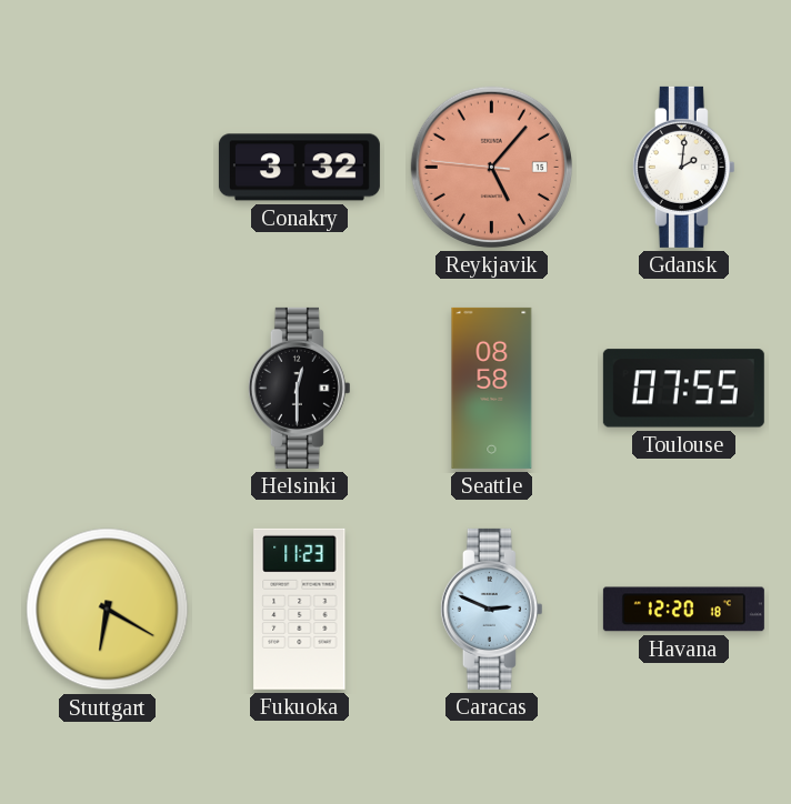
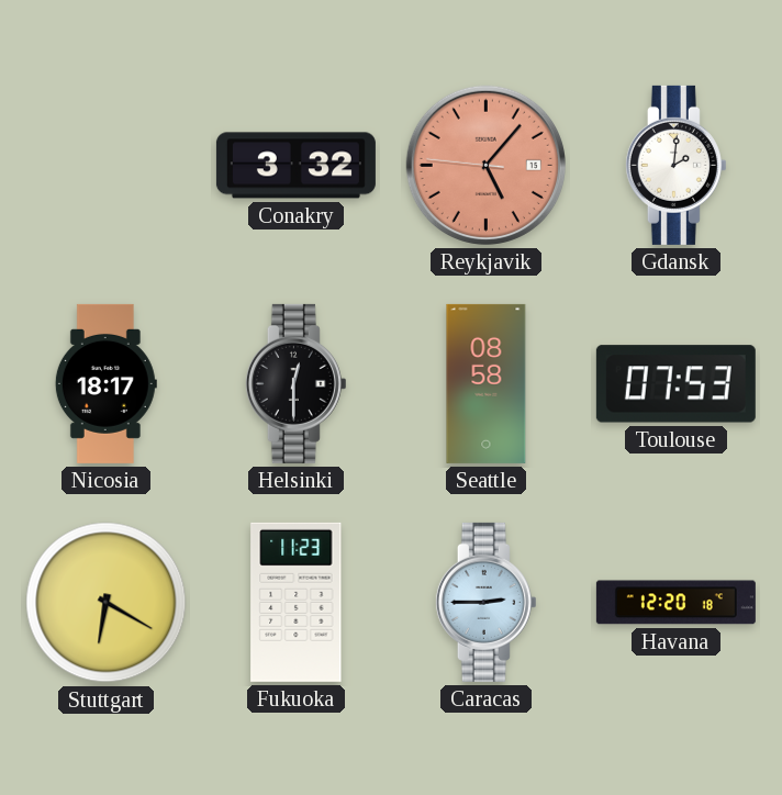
Nicosia: none -> 18:17
Toulouse: 07:55 -> 07:53
Caracas: 2:49 -> 2:45
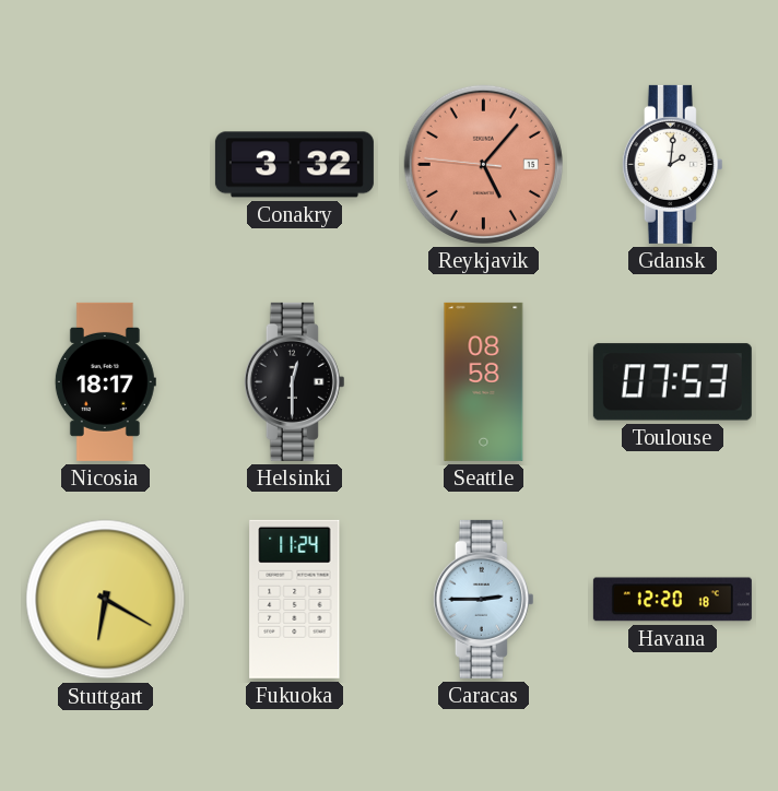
Fukuoka: 11:23 -> 11:24
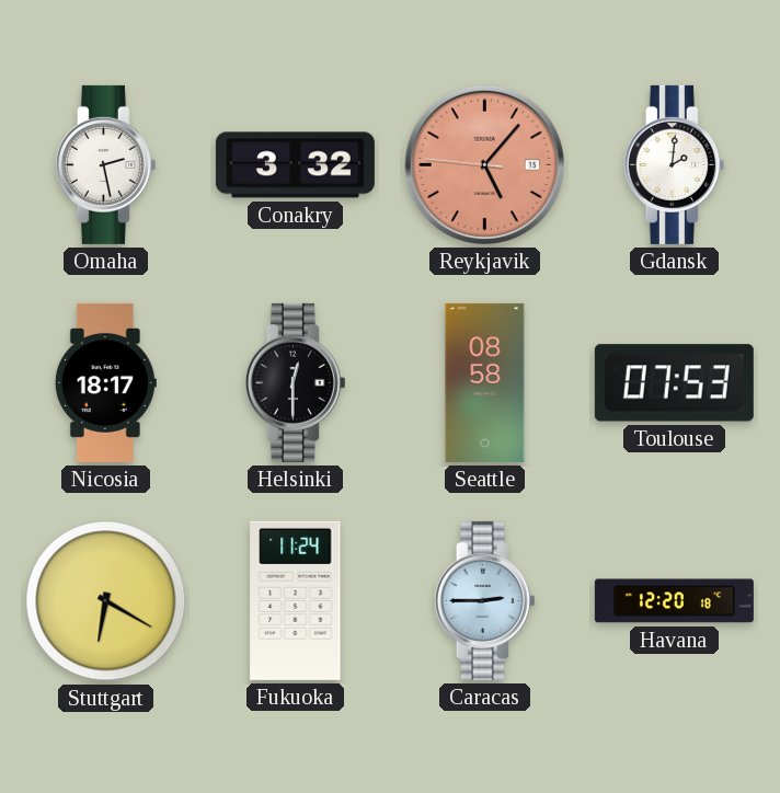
Omaha: none -> 2:28
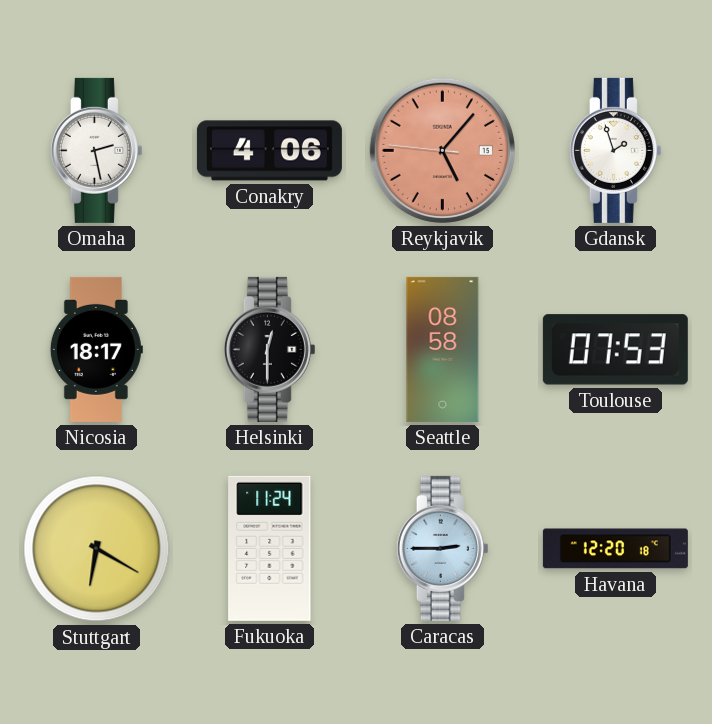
Conakry: 3:32 -> 4:06
Gdansk: 2:01 -> 1:57
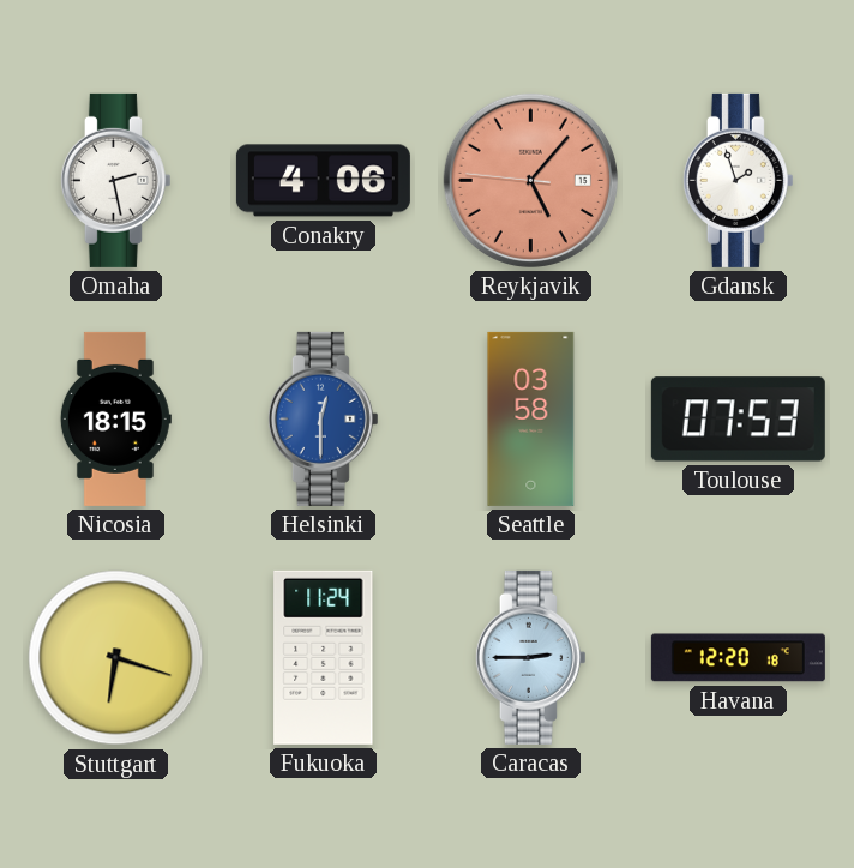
Nicosia: 18:17 -> 18:15
Helsinki dial: black -> blue
Seattle: 08:58 -> 03:58
Stuttgart: 6:20 -> 6:18
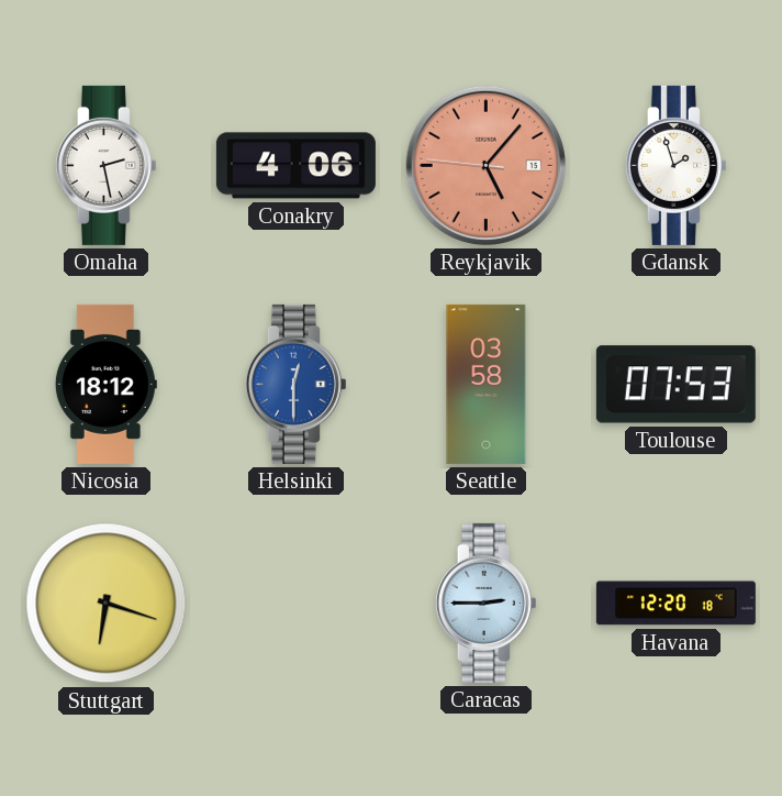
Nicosia: 18:15 -> 18:12
Fukuoka: 11:24 -> none
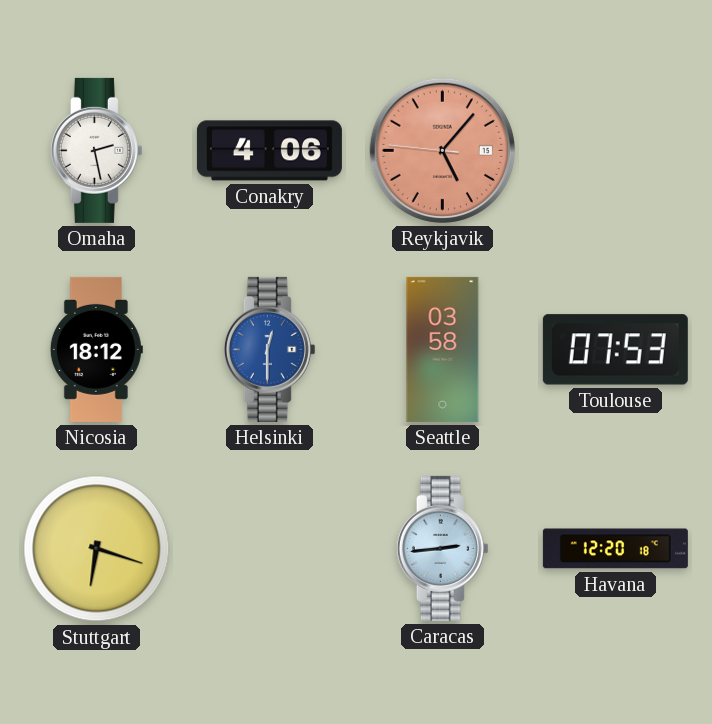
Gdansk: 1:57 -> none
Caracas: 2:45 -> 2:44
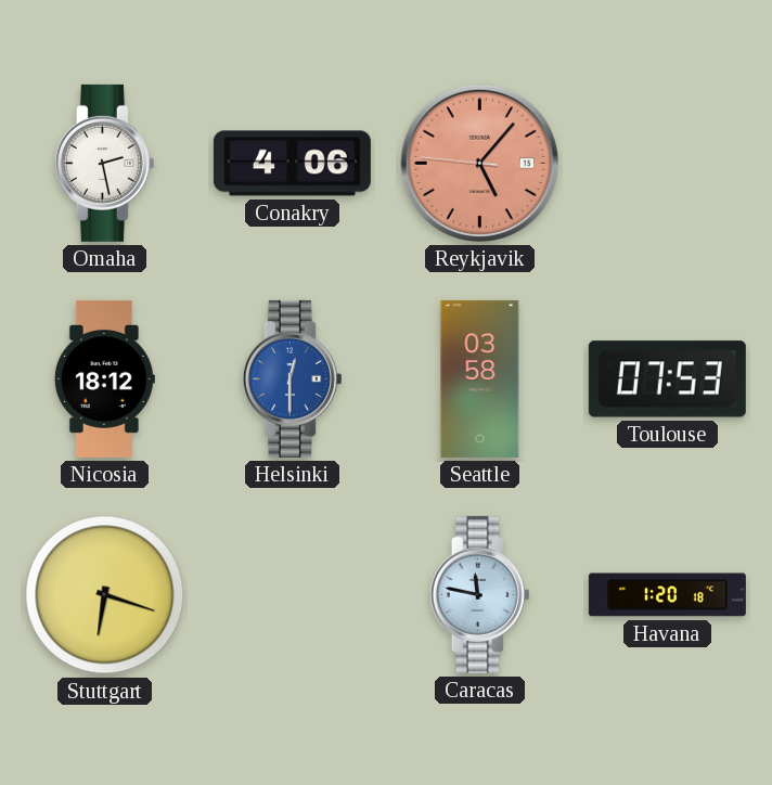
Caracas: 2:44 -> 11:47
Havana: 12:20 -> 1:20
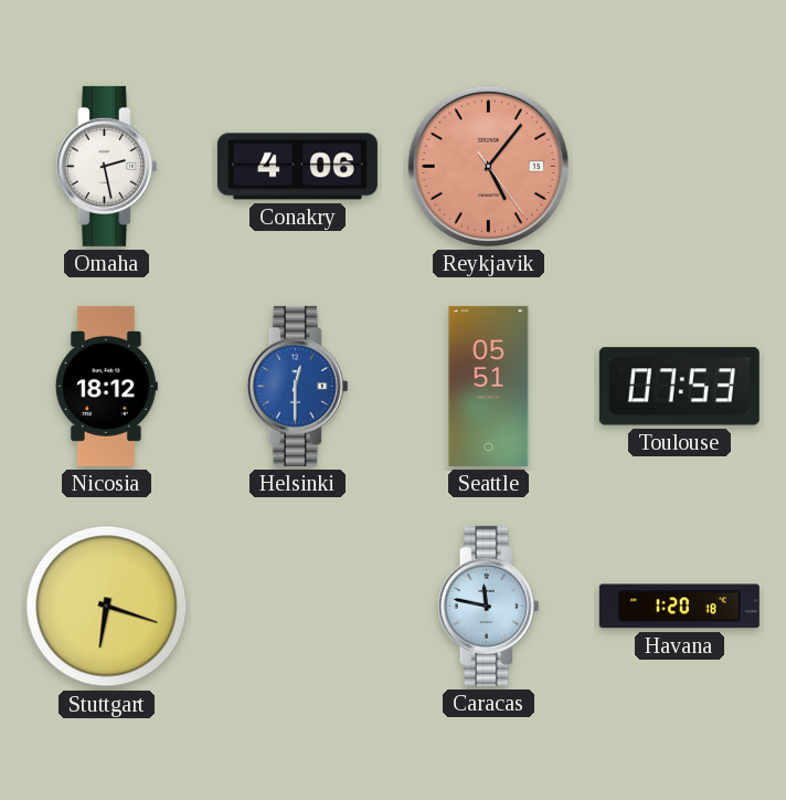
Reykjavik: 5:06:46 -> 5:06:24
Seattle: 03:58 -> 05:51
